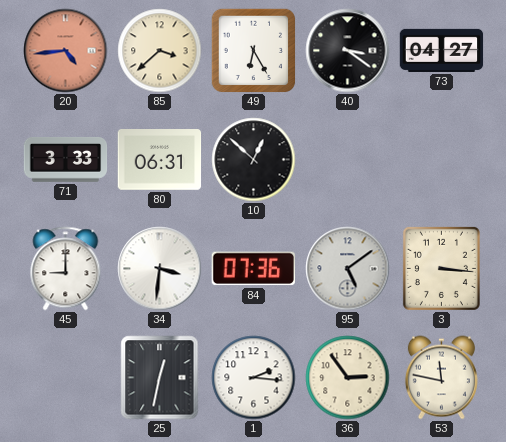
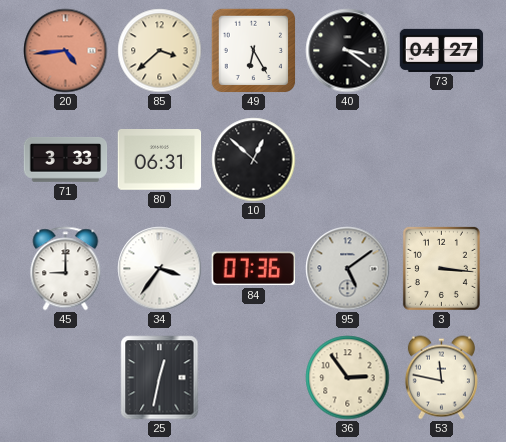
34: 3:31 -> 3:36
1: 2:16 -> none
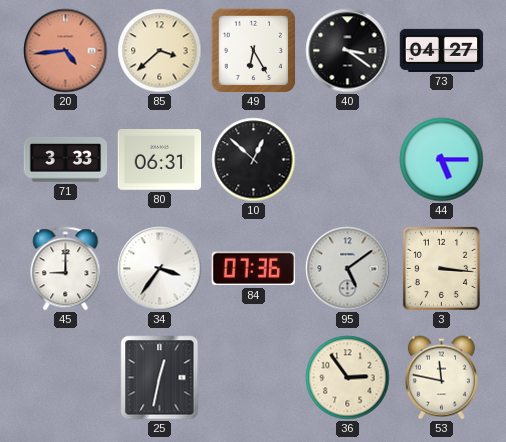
44: none -> 5:15
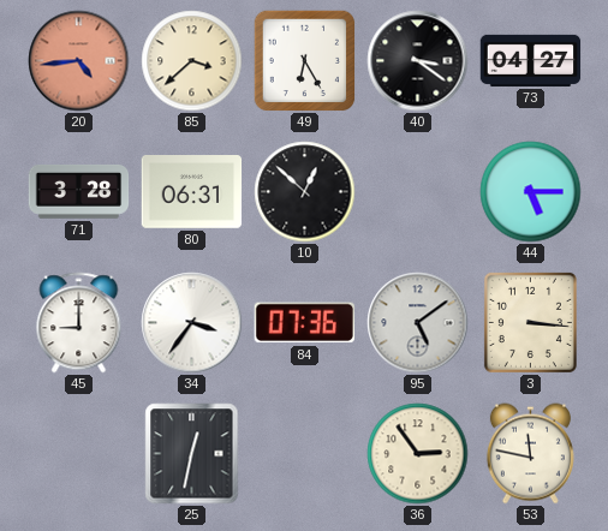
71: 3:33 -> 3:28
